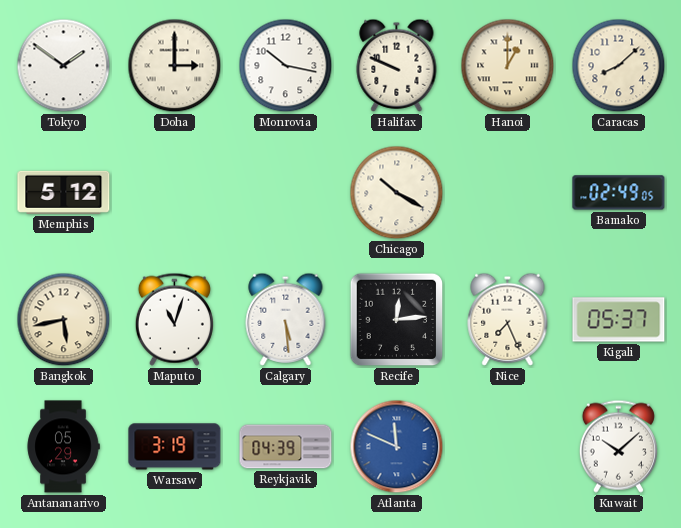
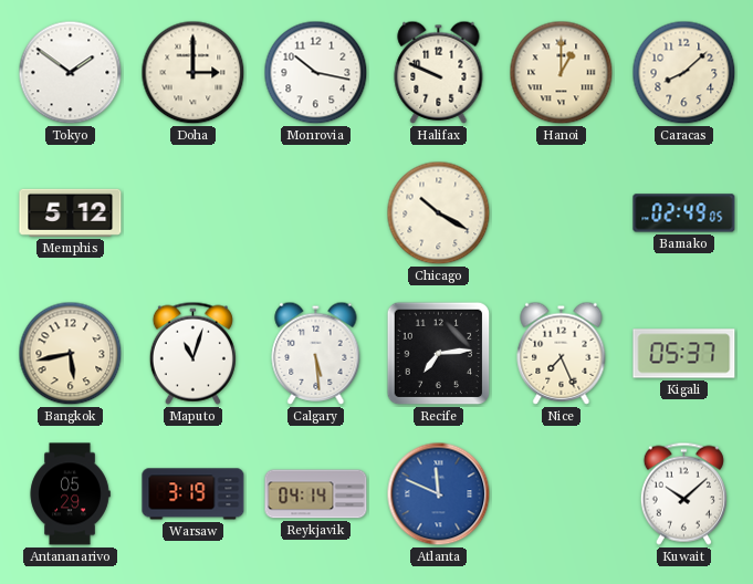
Recife: 12:14 -> 7:14
Reykjavik: 04:39 -> 04:14
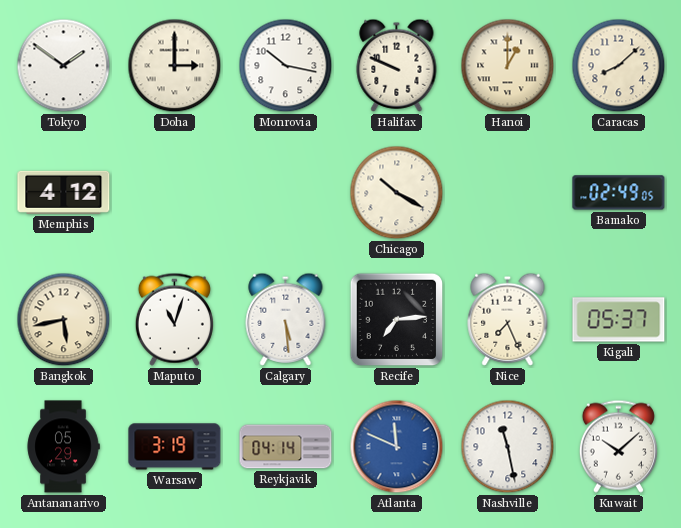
Memphis: 5:12 -> 4:12
Nashville: none -> 11:28
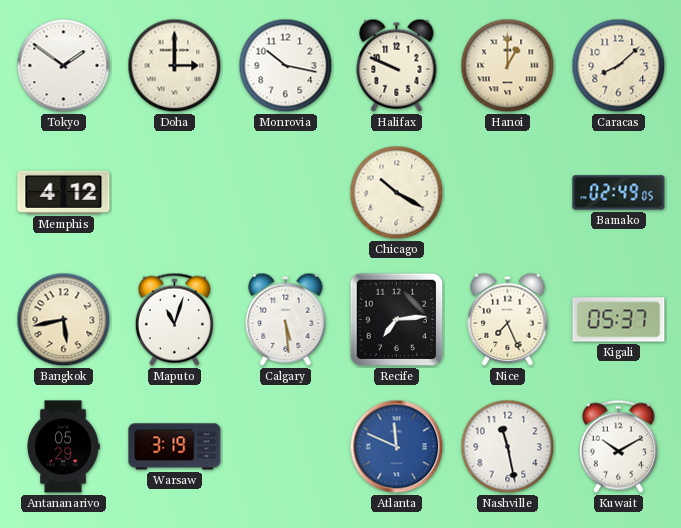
Reykjavik: 04:14 -> none
Kuwait: 10:08 -> 10:10
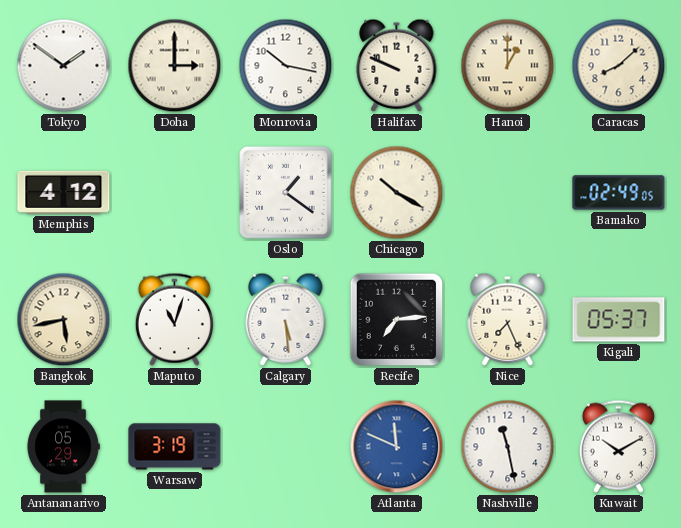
Oslo: none -> 1:21
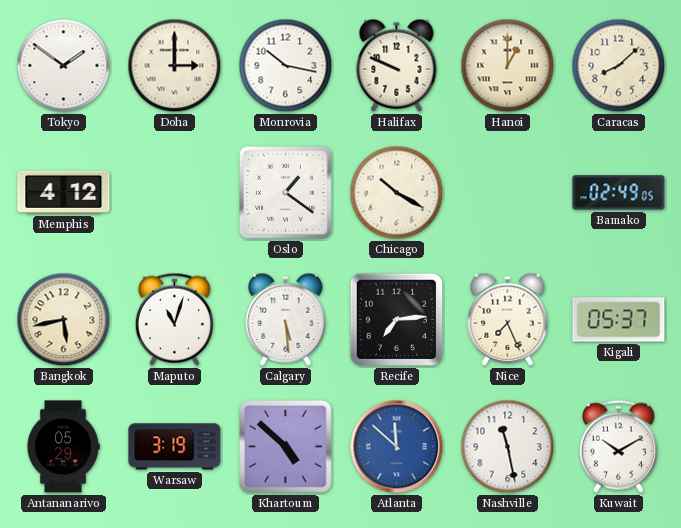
Khartoum: none -> 4:52
Atlanta: 11:49 -> 11:52
